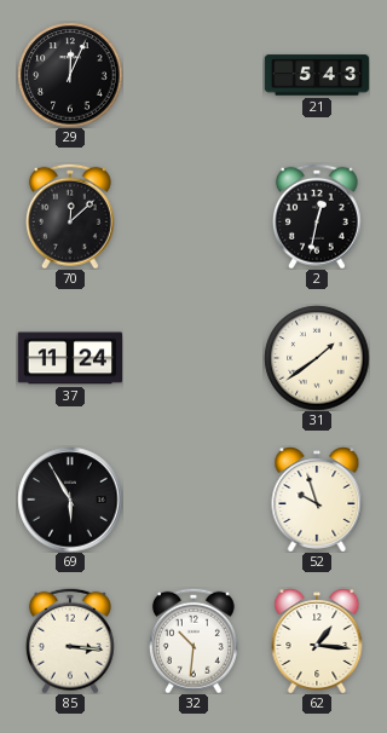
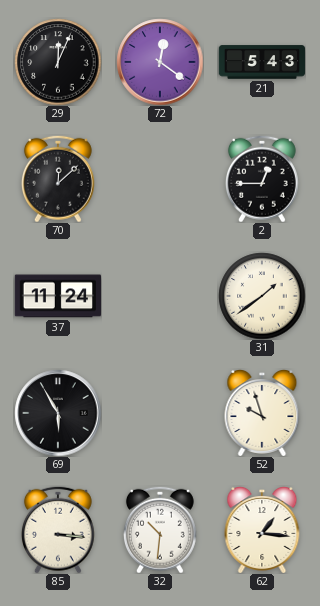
72: none -> 12:21
2: 12:32 -> 12:45
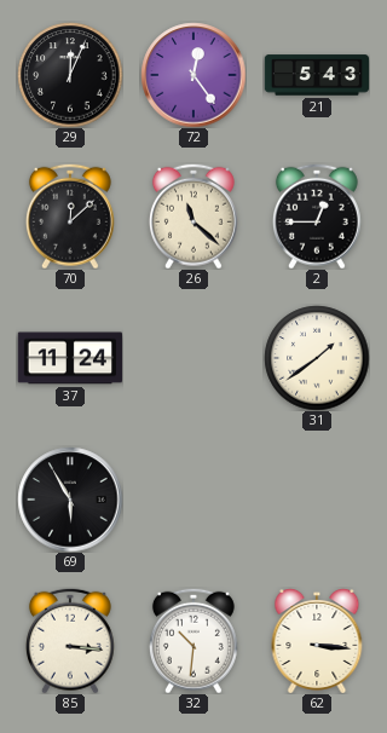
72: 12:21 -> 12:24
26: none -> 11:22
52: 9:57 -> none
62: 1:16 -> 3:16
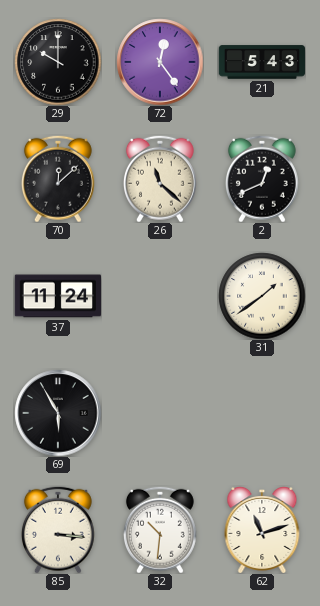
29: 12:04 -> 10:00
2: 12:45 -> 12:41
62: 3:16 -> 11:12
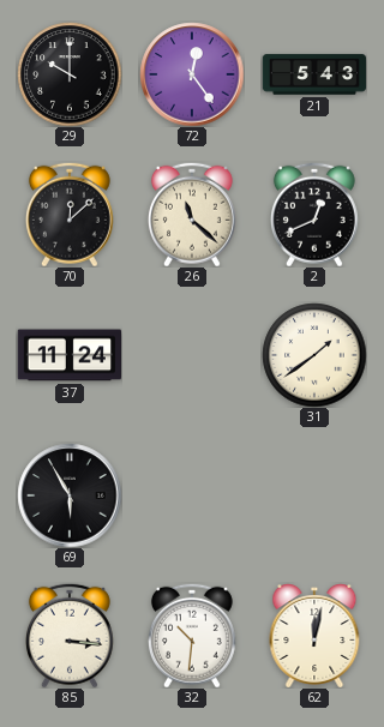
62: 11:12 -> 12:02
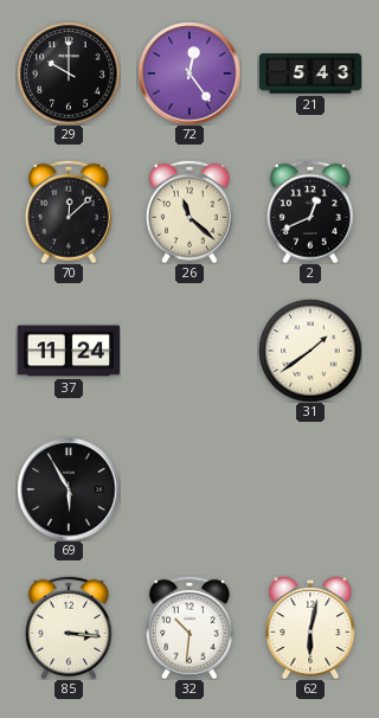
62: 12:02 -> 6:02
